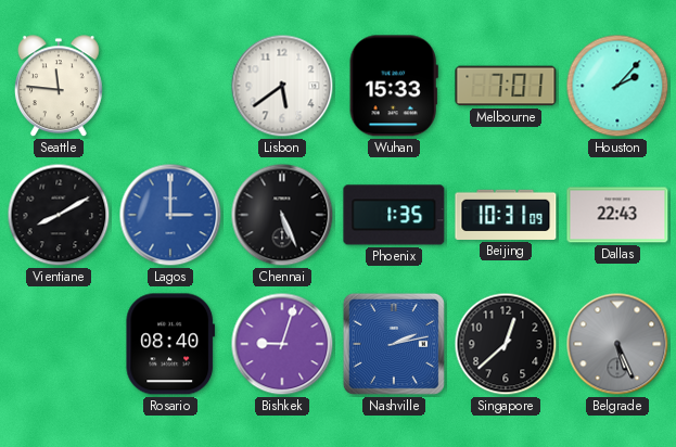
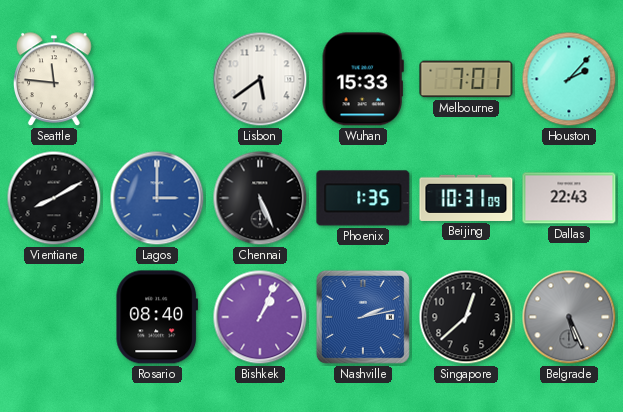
Bishkek: 9:03 -> 1:04
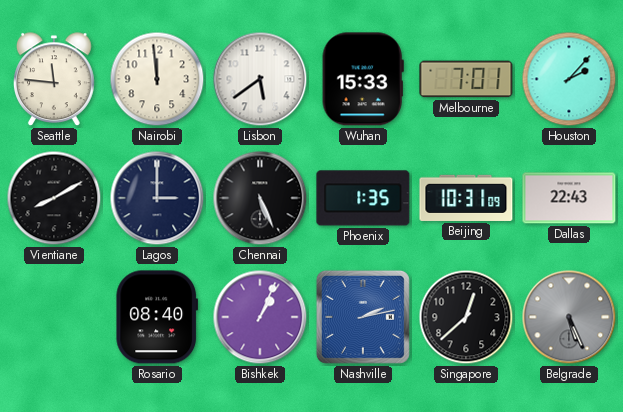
Nairobi: none -> 11:59
Lagos dial: blue -> navy
